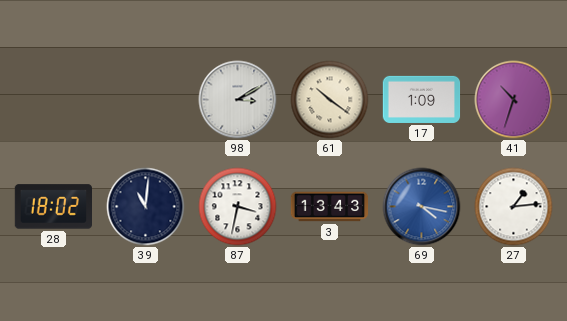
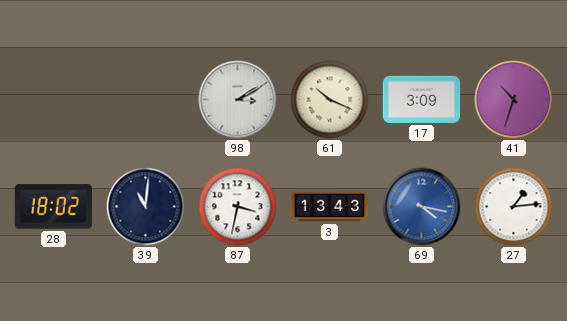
61: 10:21 -> 10:19
17: 1:09 -> 3:09
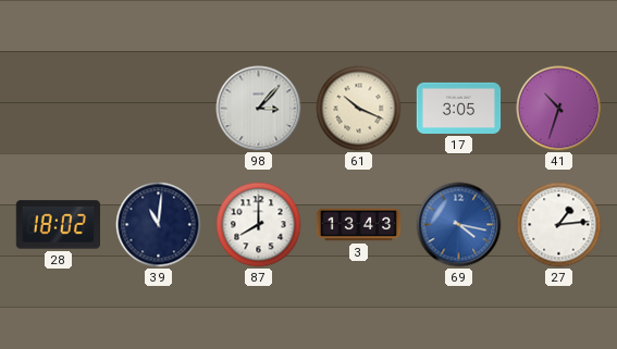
98: 3:10 -> 3:07
17: 3:09 -> 3:05
87: 3:32 -> 8:00
